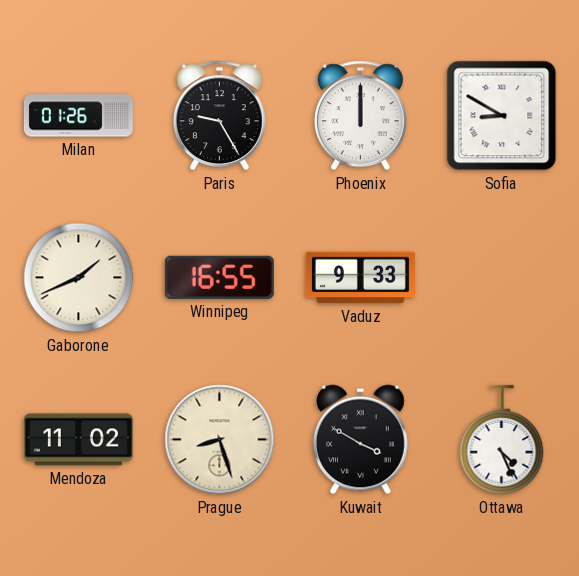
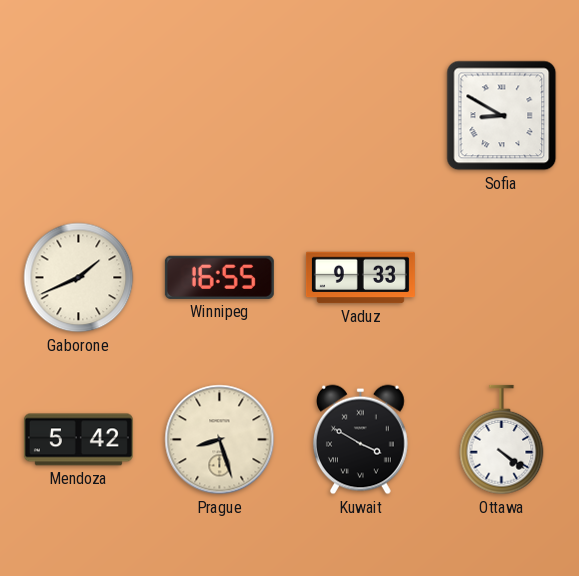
Milan: 01:26 -> none
Paris: 9:25 -> none
Phoenix: 12:00 -> none
Mendoza: 11:02 -> 5:42
Ottawa: 4:26 -> 4:21
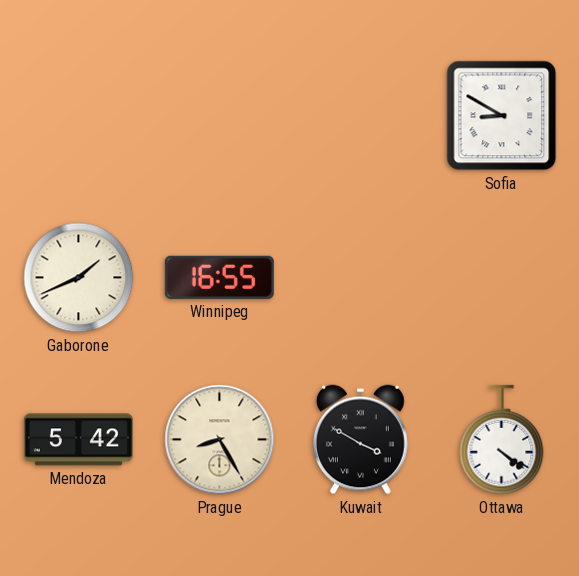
Vaduz: 9:33 -> none
Prague: 8:27 -> 8:25
